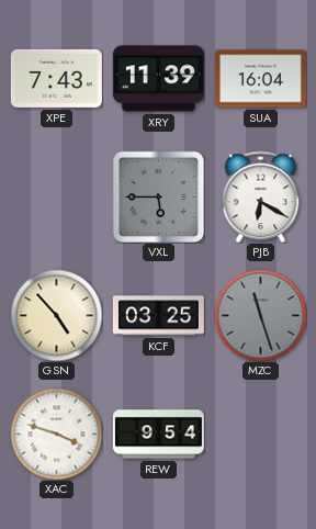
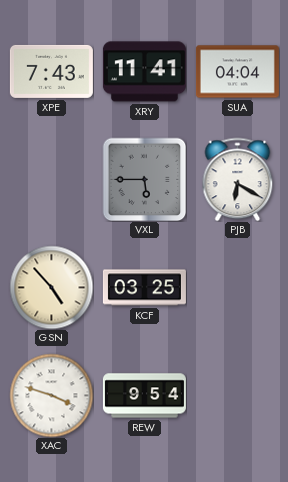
XRY: 11:39 -> 11:41
SUA: 16:04 -> 04:04
MZC: 11:27 -> none
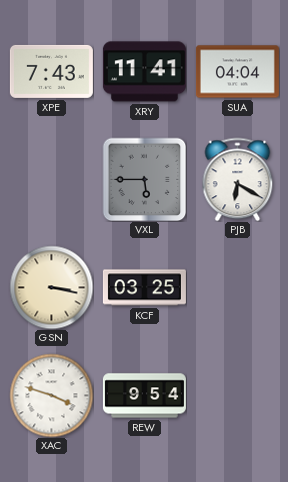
GSN: 4:53 -> 3:17
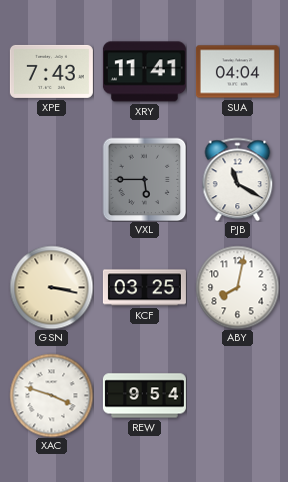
PJB: 6:20 -> 11:20
ABY: none -> 8:02
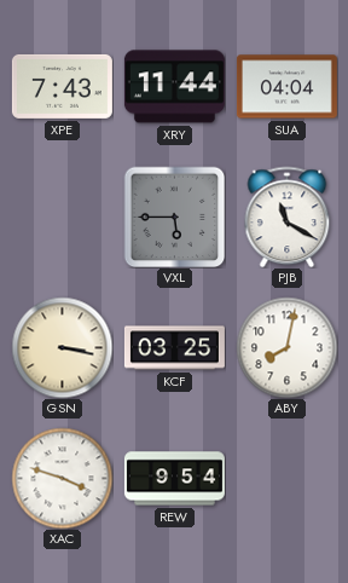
XRY: 11:41 -> 11:44
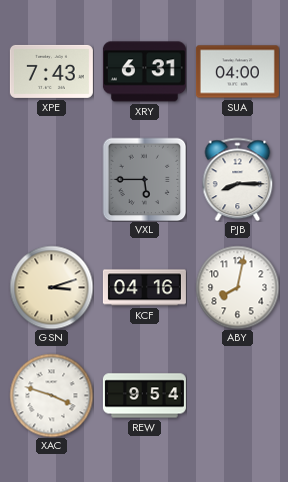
XRY: 11:44 -> 6:31
SUA: 04:04 -> 04:00
PJB: 11:20 -> 8:15
GSN: 3:17 -> 3:12
KCF: 03:25 -> 04:16
